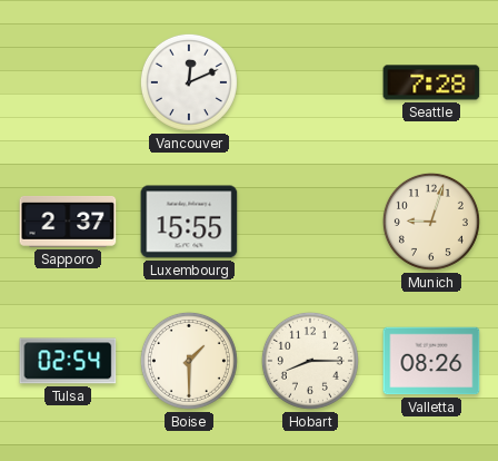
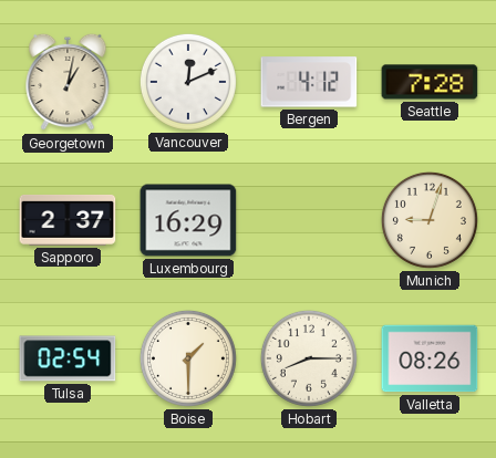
Georgetown: none -> 1:02
Bergen: none -> 4:12
Luxembourg: 15:55 -> 16:29
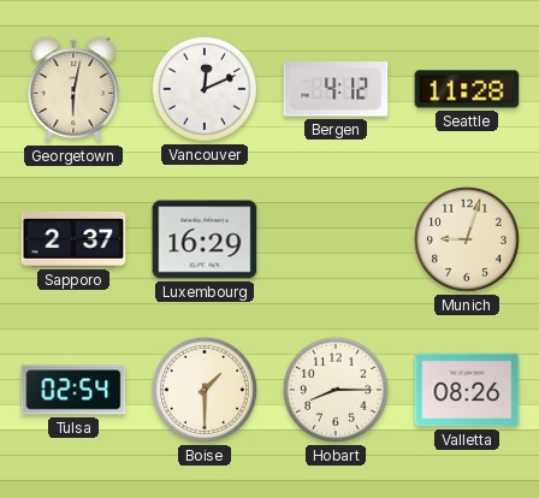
Georgetown: 1:02 -> 6:02
Seattle: 7:28 -> 11:28
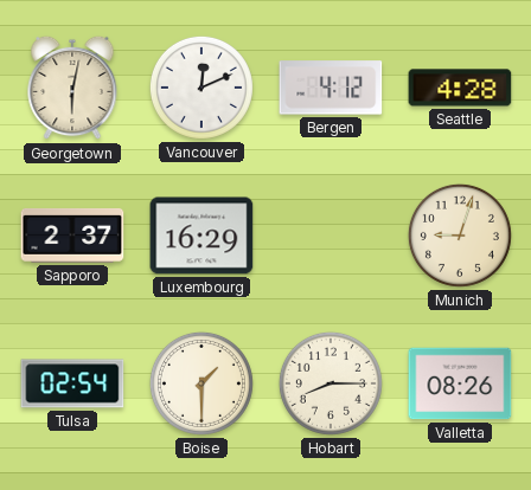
Seattle: 11:28 -> 4:28
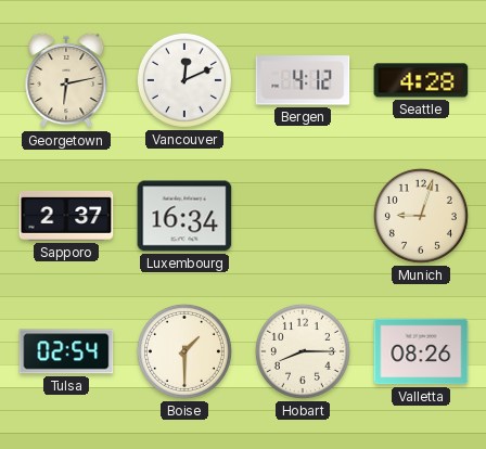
Georgetown: 6:02 -> 6:13
Luxembourg: 16:29 -> 16:34
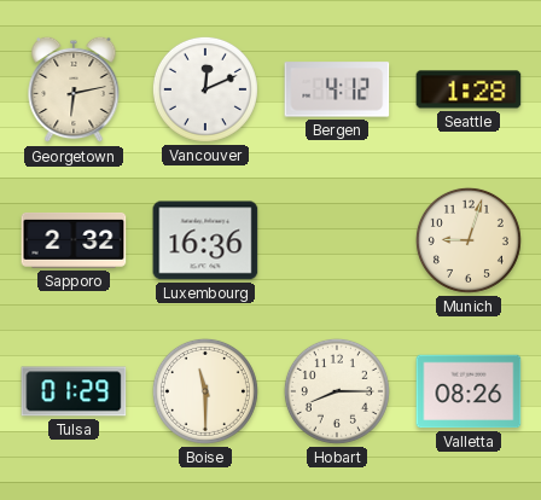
Seattle: 4:28 -> 1:28
Sapporo: 2:37 -> 2:32
Luxembourg: 16:34 -> 16:36
Tulsa: 02:54 -> 01:29
Boise: 1:30 -> 11:30
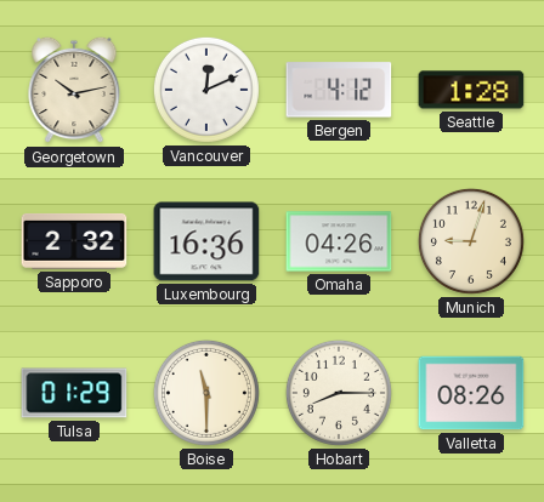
Georgetown: 6:13 -> 10:13
Omaha: none -> 04:26
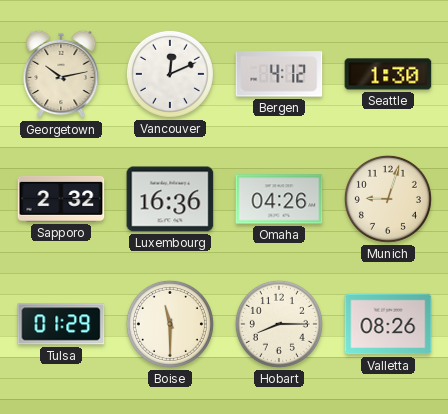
Seattle: 1:28 -> 1:30
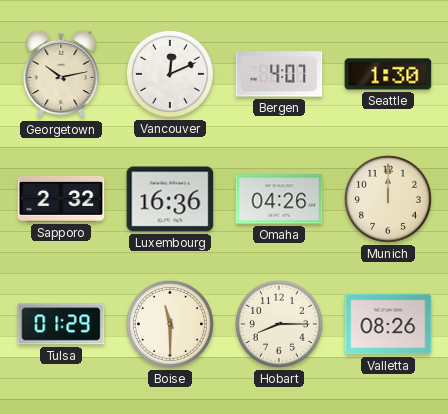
Bergen: 4:12 -> 4:07
Munich: 9:03 -> 12:00
